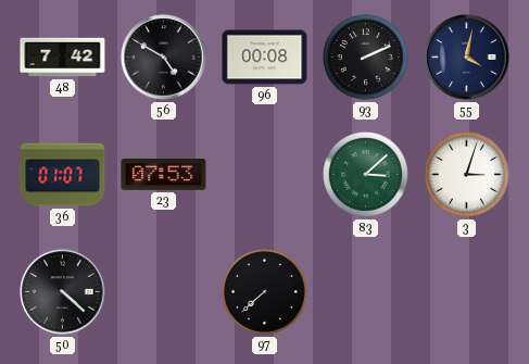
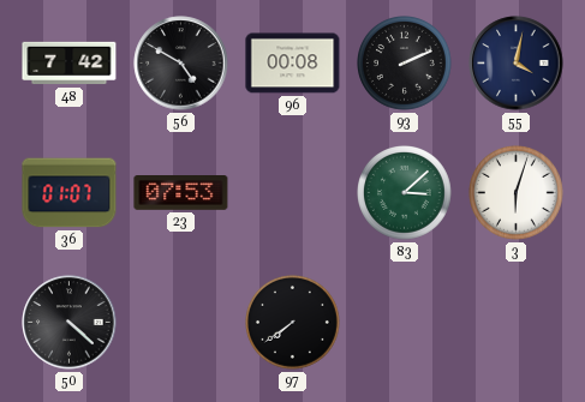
3: 3:03 -> 6:03
97: 7:38 -> 7:39
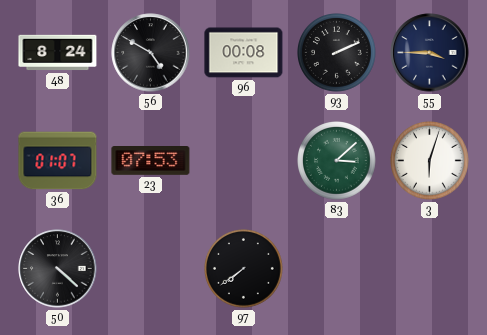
48: 7:42 -> 8:24
55: 4:02 -> 3:45
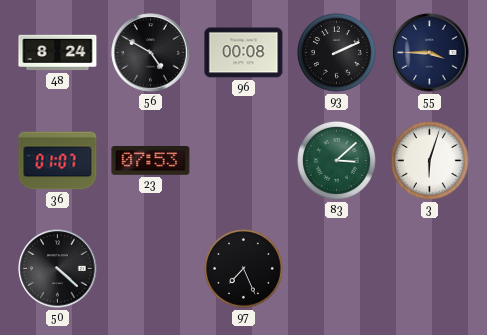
97: 7:39 -> 7:26
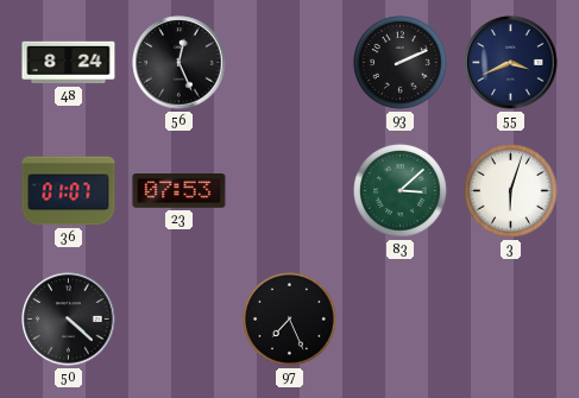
56: 4:50 -> 12:26
96: 00:08 -> none
55: 3:45 -> 3:41
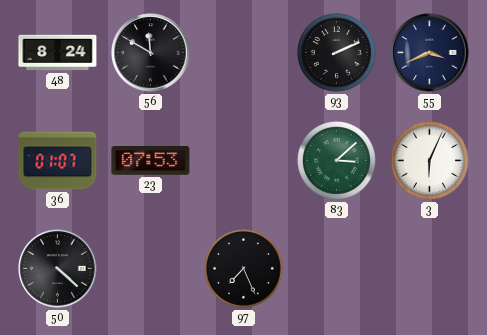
56: 12:26 -> 11:50
3: 6:03 -> 6:04
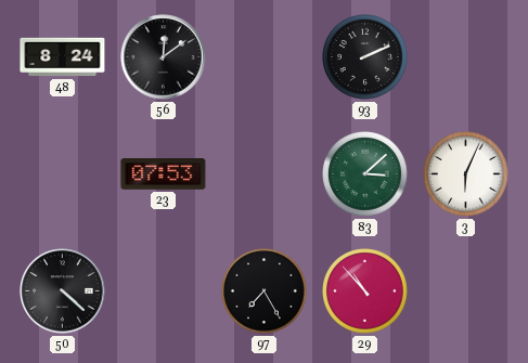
56: 11:50 -> 12:09
55: 3:41 -> none
36: 01:07 -> none
97: 7:26 -> 7:25
29: none -> 10:53
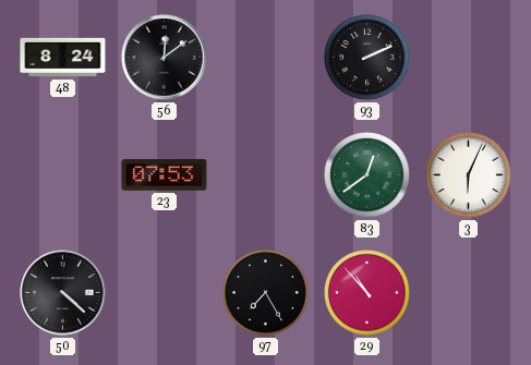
83: 3:08 -> 12:39
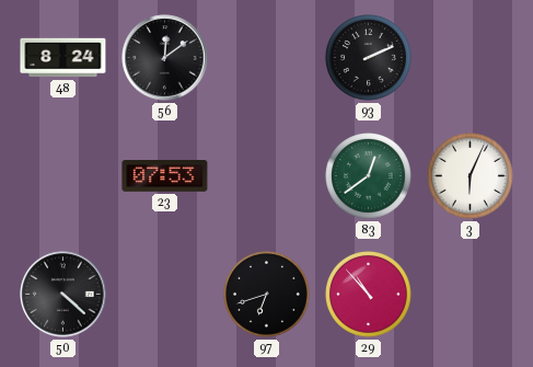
97: 7:25 -> 6:42
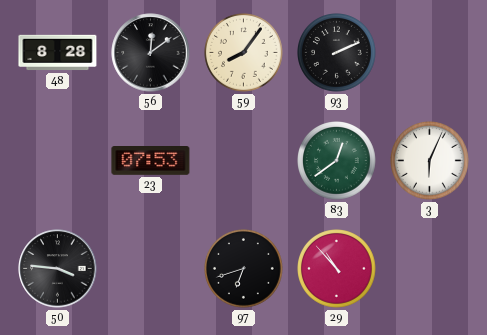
48: 8:24 -> 8:28
59: none -> 8:06
50: 4:22 -> 3:46
